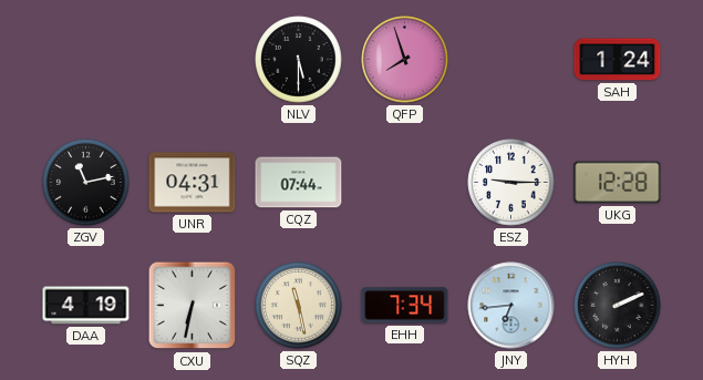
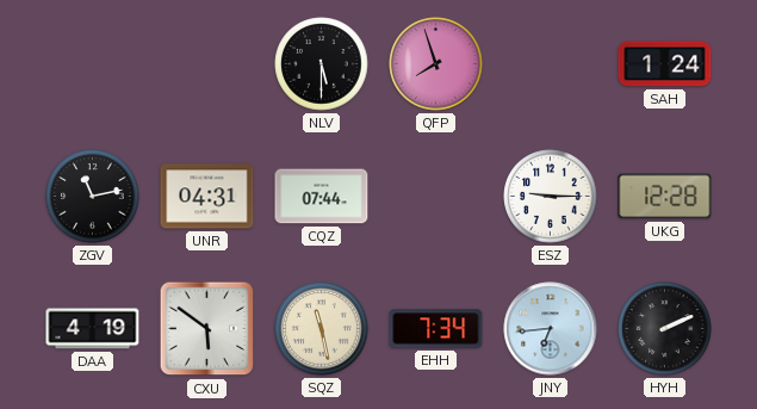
CXU: 6:32 -> 5:51
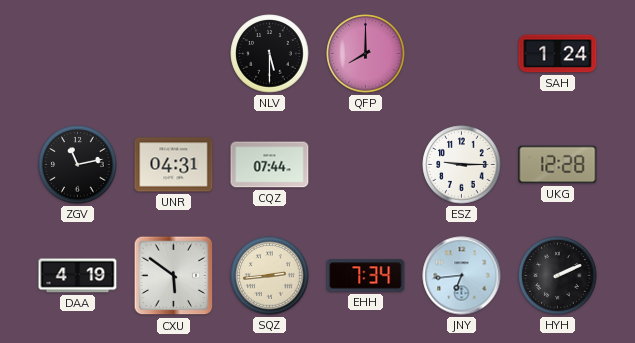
QFP: 7:57 -> 8:00
SQZ: 11:28 -> 2:44
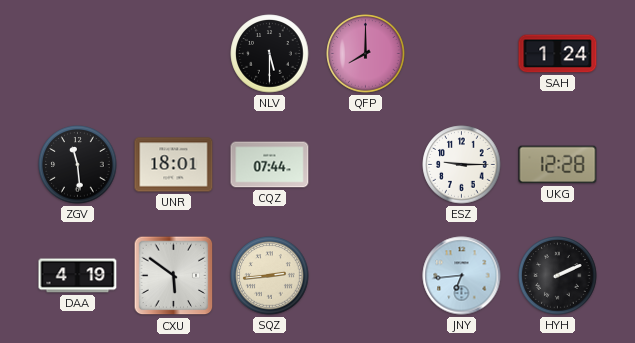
ZGV: 11:13 -> 11:29
UNR: 04:31 -> 18:01
EHH: 7:34 -> none
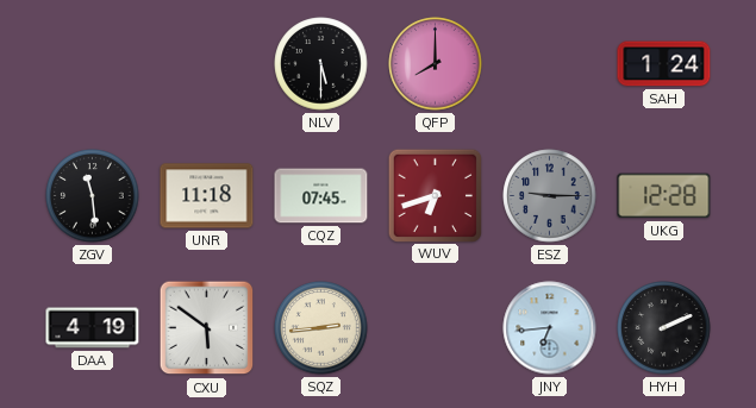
UNR: 18:01 -> 11:18
CQZ: 07:44 -> 07:45
WUV: none -> 6:42
ESZ dial: white -> grey
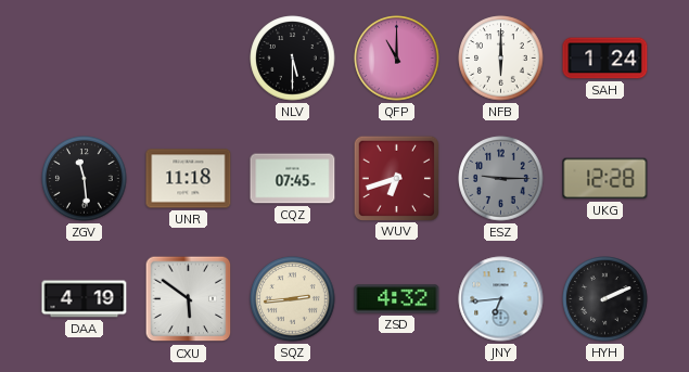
QFP: 8:00 -> 11:00
NFB: none -> 6:00
ZSD: none -> 4:32
